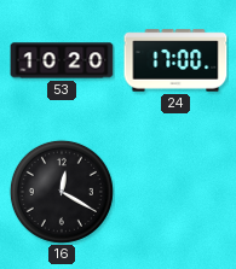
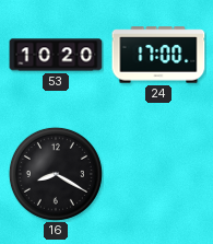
16: 12:20 -> 8:20
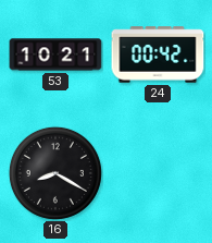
53: 10:20 -> 10:21
24: 17:00 -> 00:42
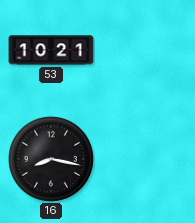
24: 00:42 -> none
16: 8:20 -> 8:17
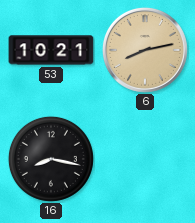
6: none -> 8:13
